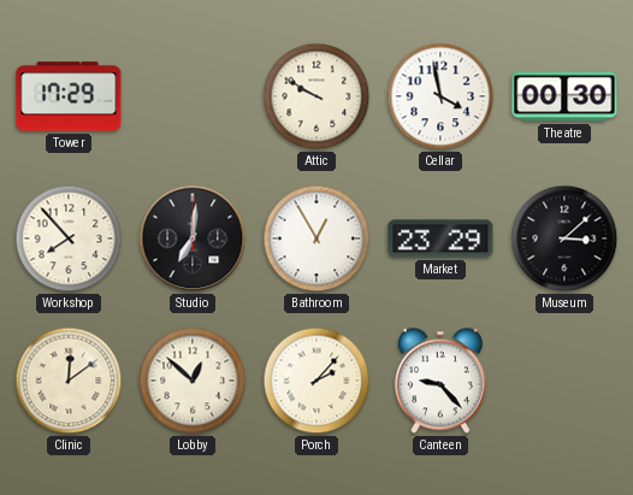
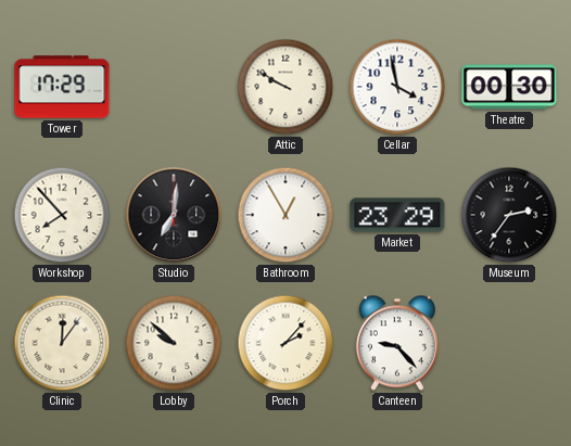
Museum: 3:08 -> 2:36
Clinic: 12:09 -> 12:06
Lobby: 12:52 -> 9:52
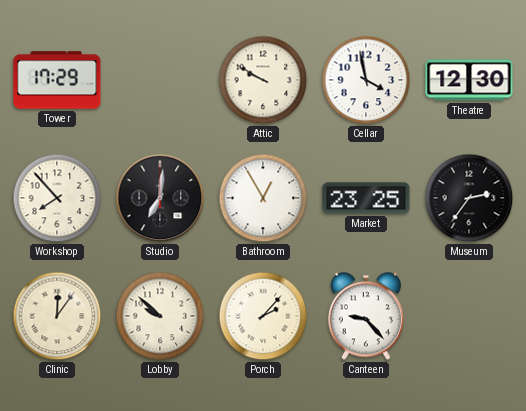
Theatre: 00:30 -> 12:30
Market: 23:29 -> 23:25
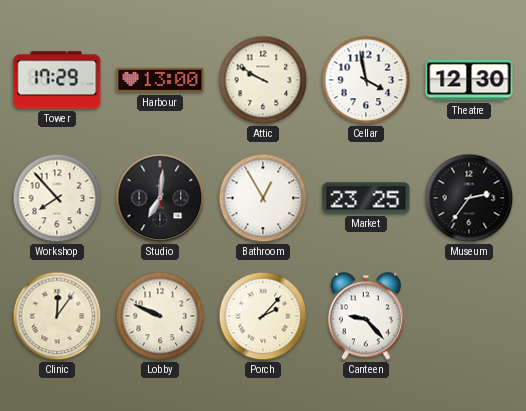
Harbour: none -> 13:00
Lobby: 9:52 -> 9:49
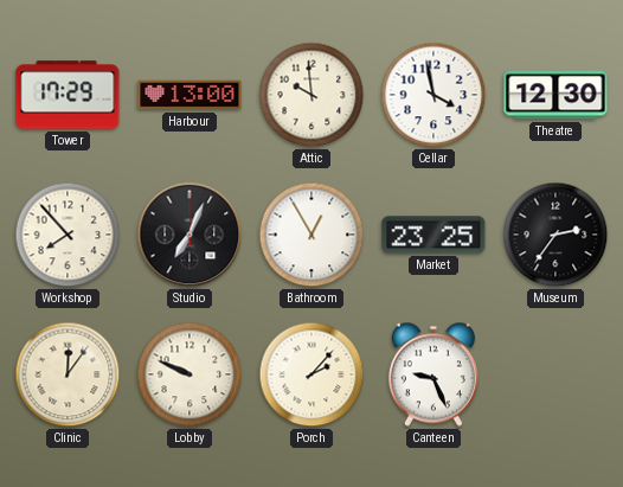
Attic: 9:50 -> 9:59
Studio: 7:01 -> 7:04
Canteen: 9:23 -> 9:26
